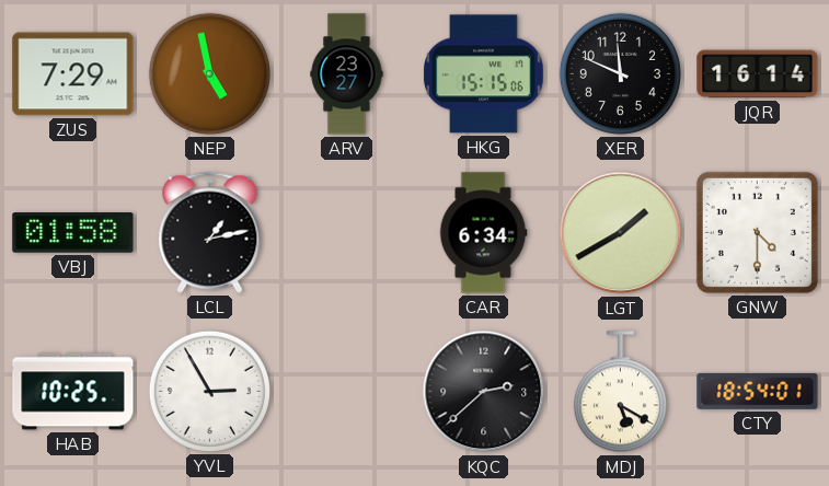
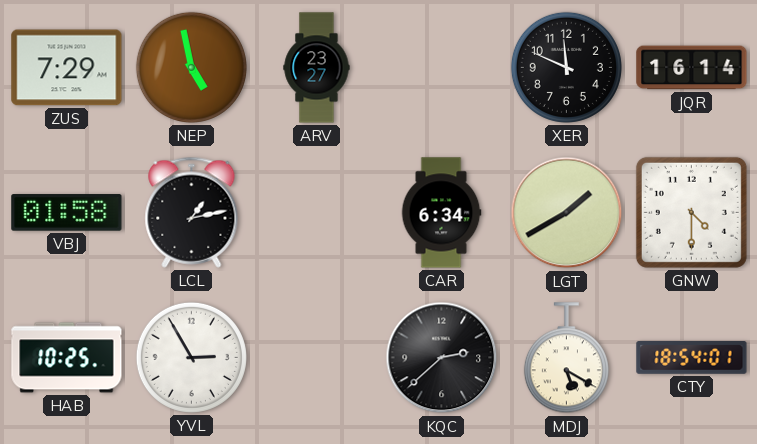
HKG: 15:15 -> none
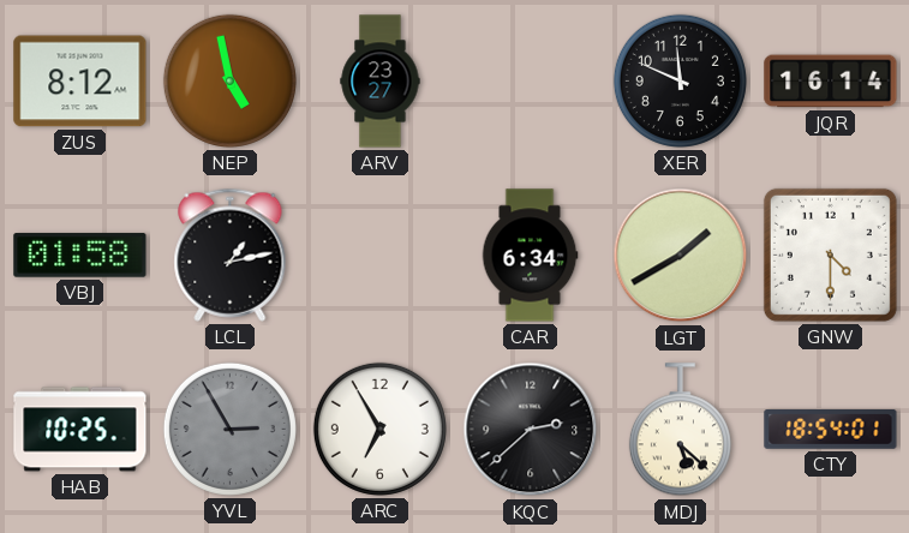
ZUS: 7:29 -> 8:12
YVL dial: white -> grey
ARC: none -> 6:55
MDJ: 5:20 -> 5:22
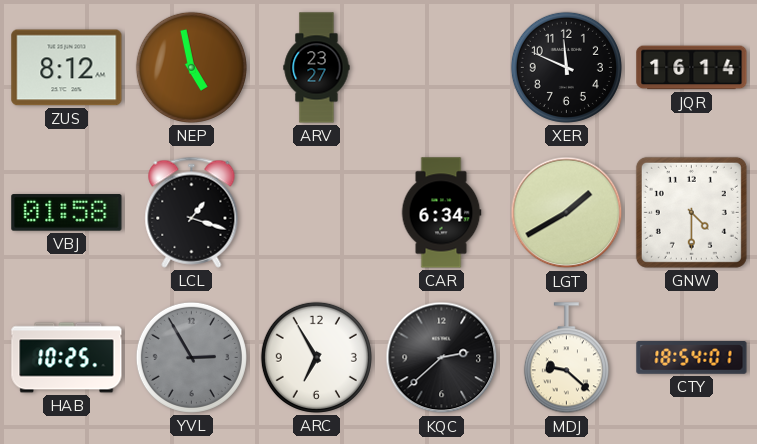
LCL: 1:13 -> 1:18
MDJ: 5:22 -> 9:22
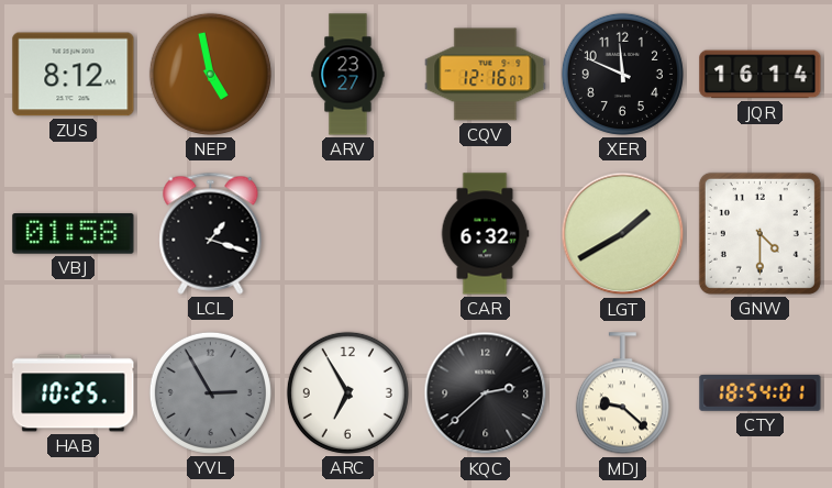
CQV: none -> 12:16
CAR: 6:34 -> 6:32
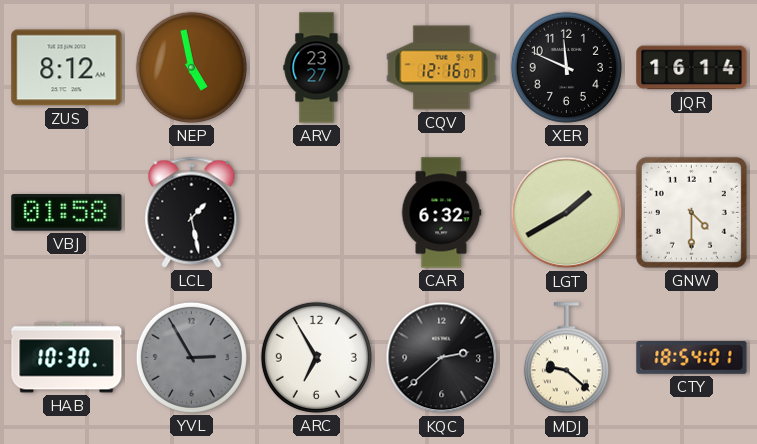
LCL: 1:18 -> 1:28
HAB: 10:25 -> 10:30
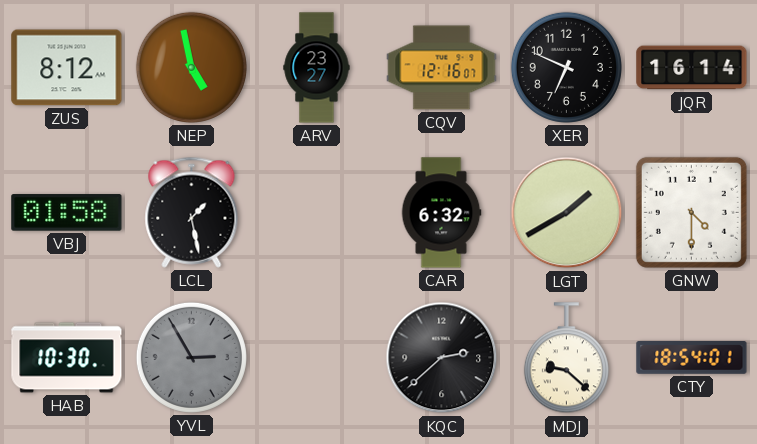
XER: 11:49 -> 6:49
ARC: 6:55 -> none
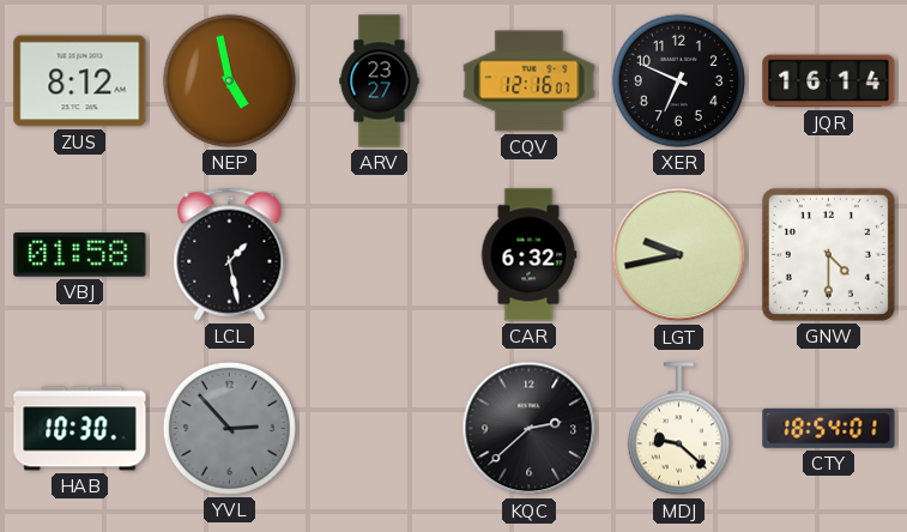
LGT: 1:40 -> 9:43
YVL: 2:55 -> 2:53
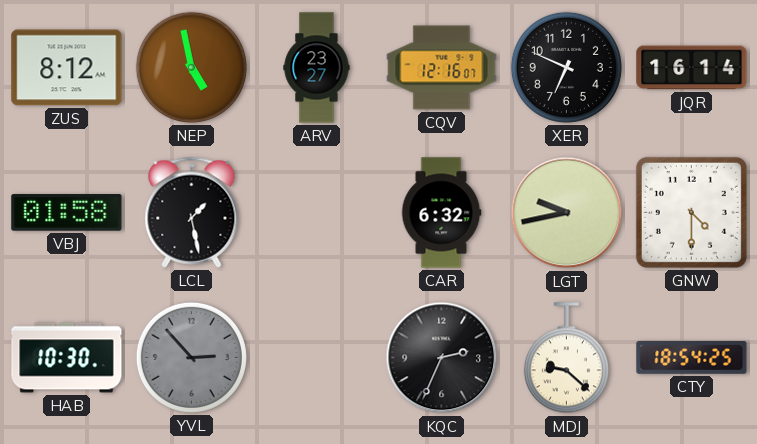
KQC: 2:38 -> 2:34
CTY: 18:54:01 -> 18:54:25
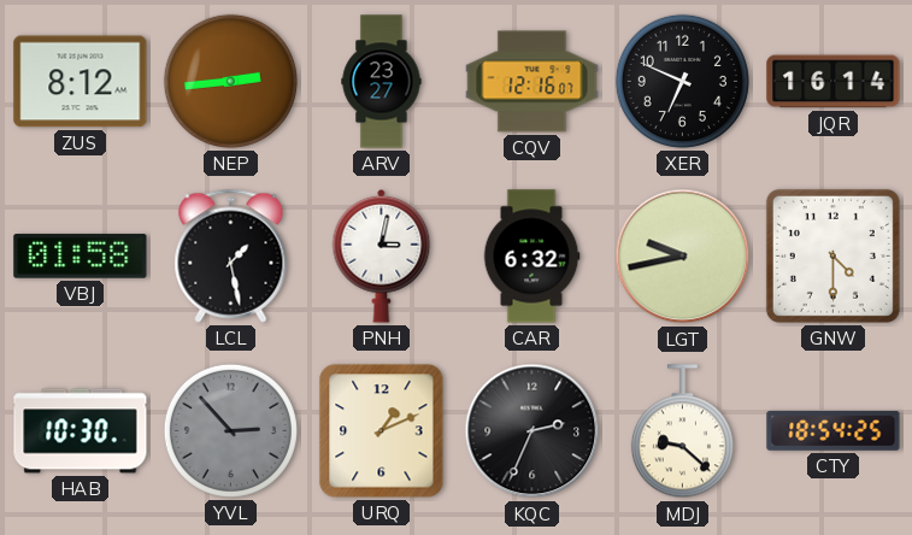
NEP: 4:58 -> 2:44
PNH: none -> 3:02
URQ: none -> 1:11
